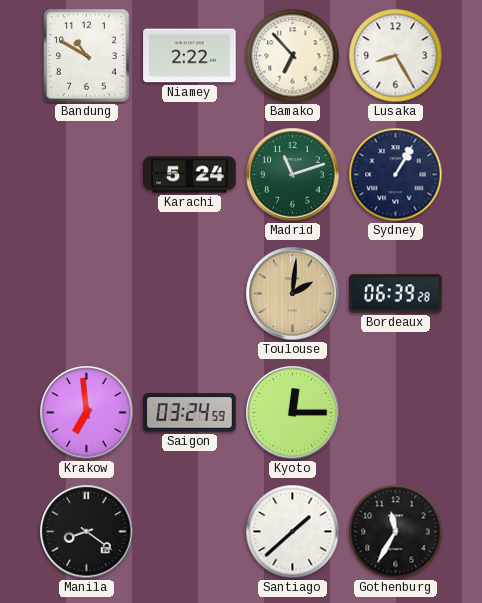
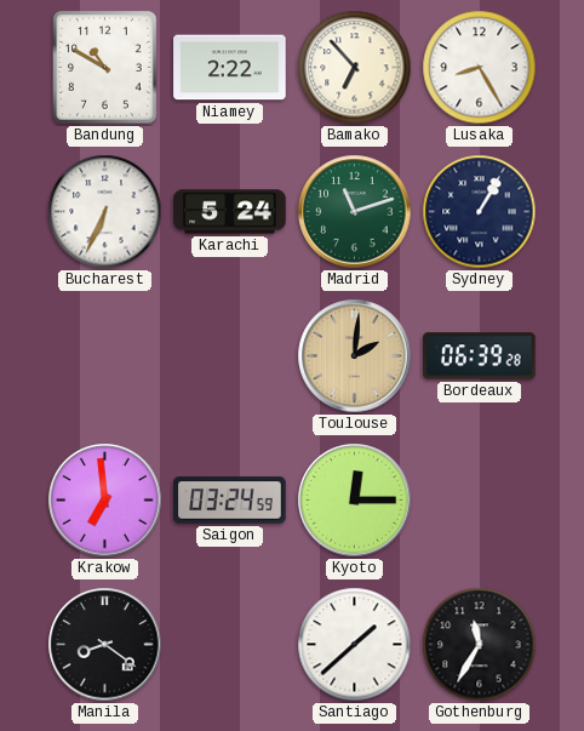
Bucharest: none -> 6:34
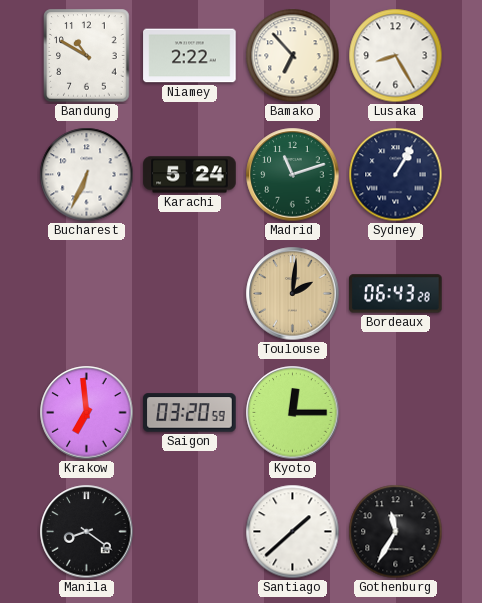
Bordeaux: 06:39 -> 06:43
Saigon: 03:24 -> 03:20
